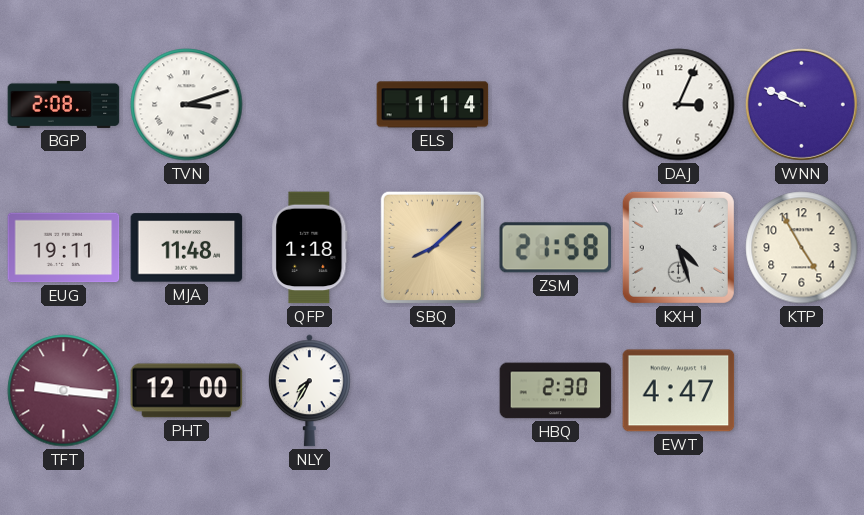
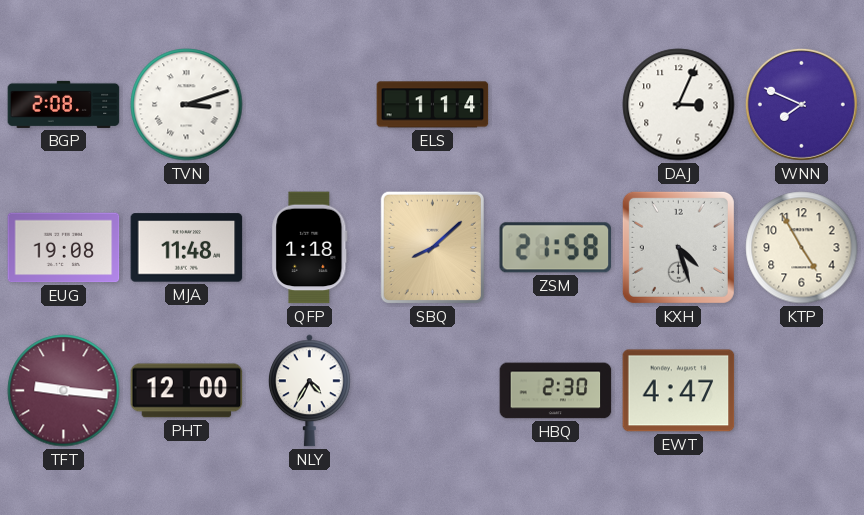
WNN: 9:49 -> 7:49
EUG: 19:11 -> 19:08
NLY: 7:35 -> 4:35
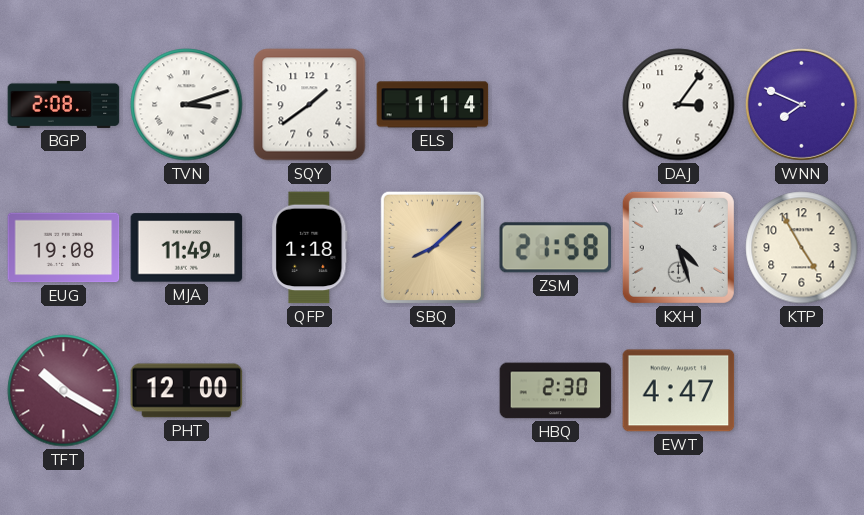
SQY: none -> 1:39
DAJ: 3:04 -> 3:06
MJA: 11:48 -> 11:49
TFT: 9:16 -> 10:20
NLY: 4:35 -> none
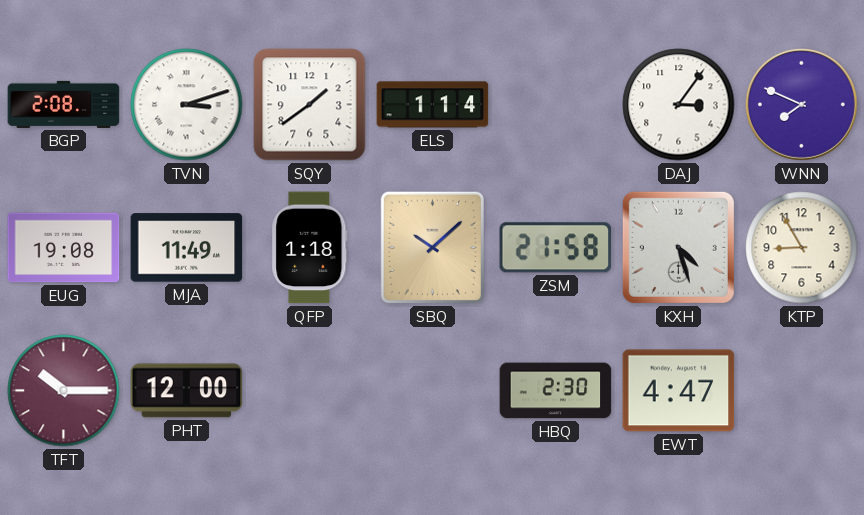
SBQ: 8:08 -> 10:08
KTP: 4:55 -> 8:55
TFT: 10:20 -> 10:15
